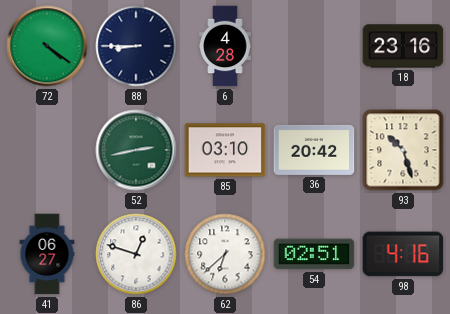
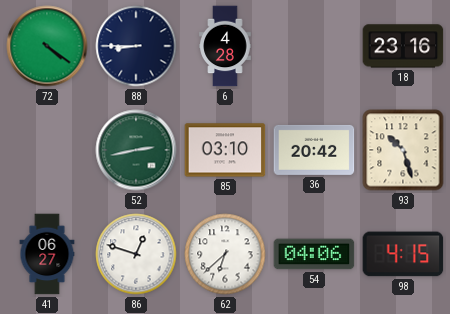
54: 02:51 -> 04:06
98: 4:16 -> 4:15
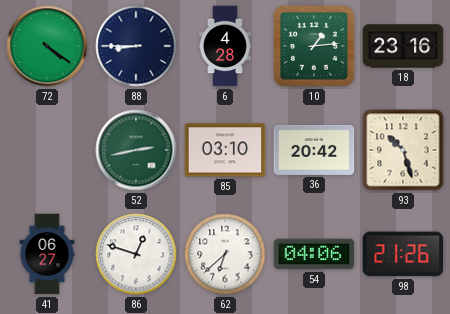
10: none -> 1:14
98: 4:15 -> 21:26
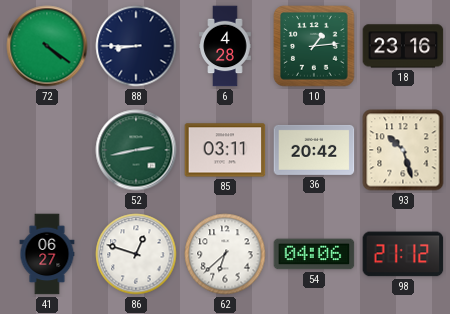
85: 03:10 -> 03:11
98: 21:26 -> 21:12
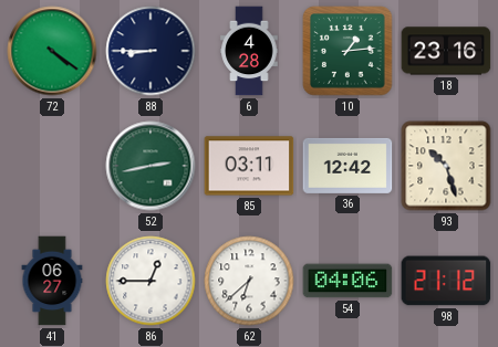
36: 20:42 -> 12:42
86: 12:48 -> 12:45
